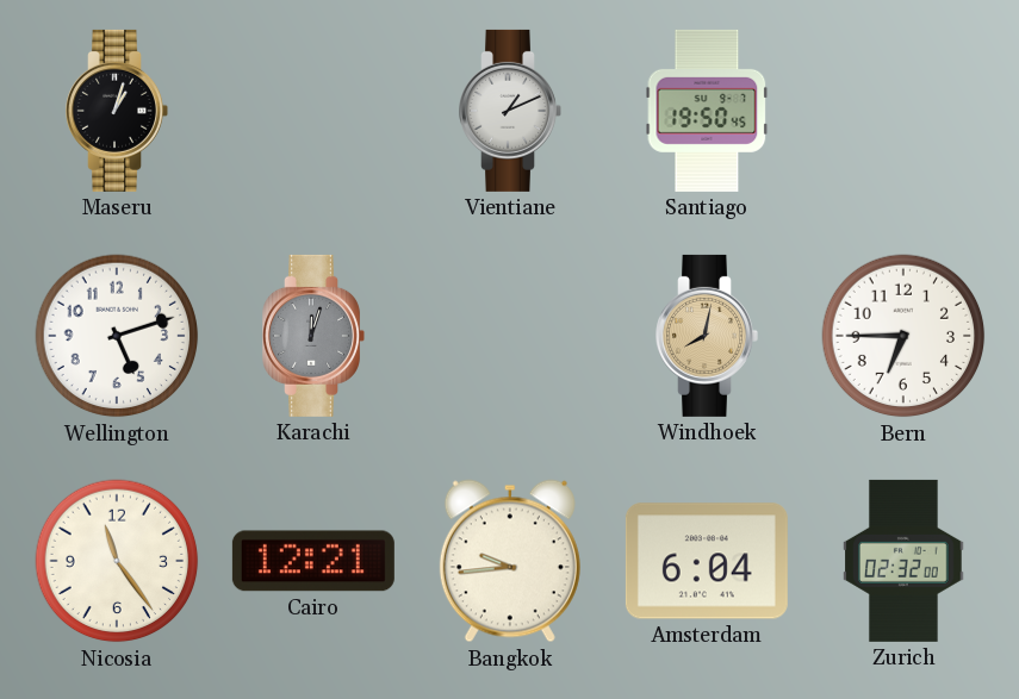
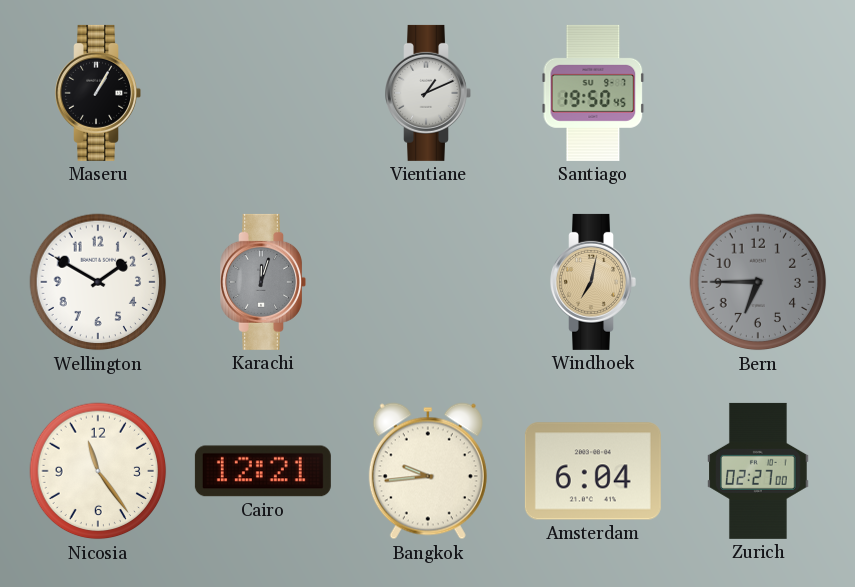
Maseru: 1:03 -> 1:05
Wellington: 5:12 -> 1:50
Windhoek: 8:02 -> 7:02
Bern dial: white -> grey
Zurich: 02:32 -> 02:27
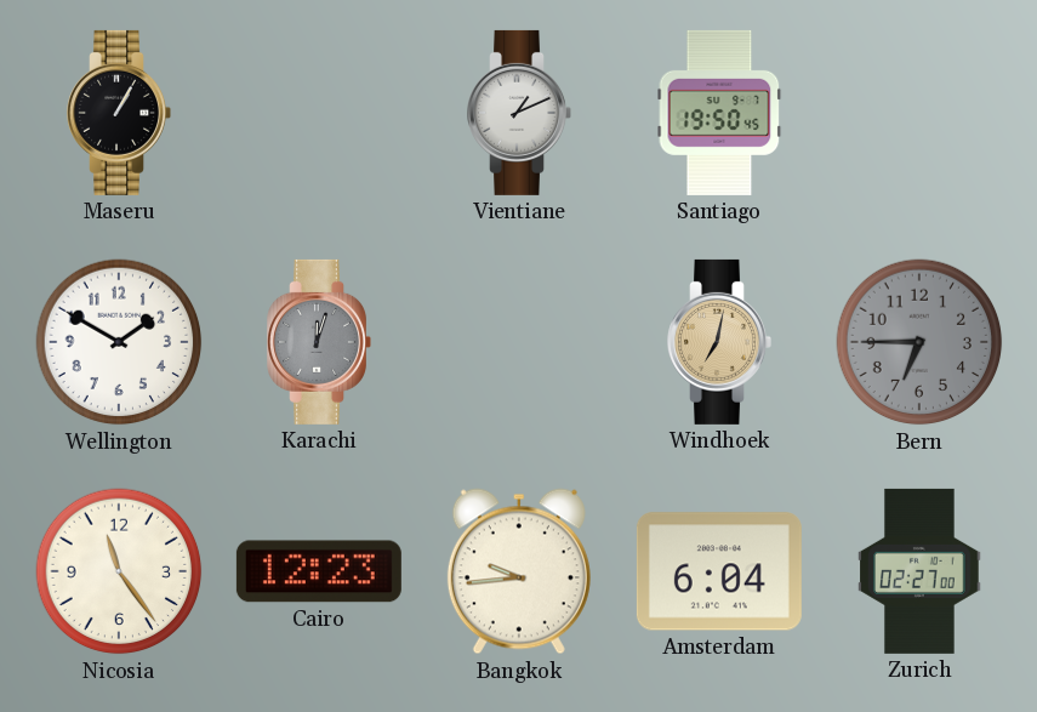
Cairo: 12:21 -> 12:23
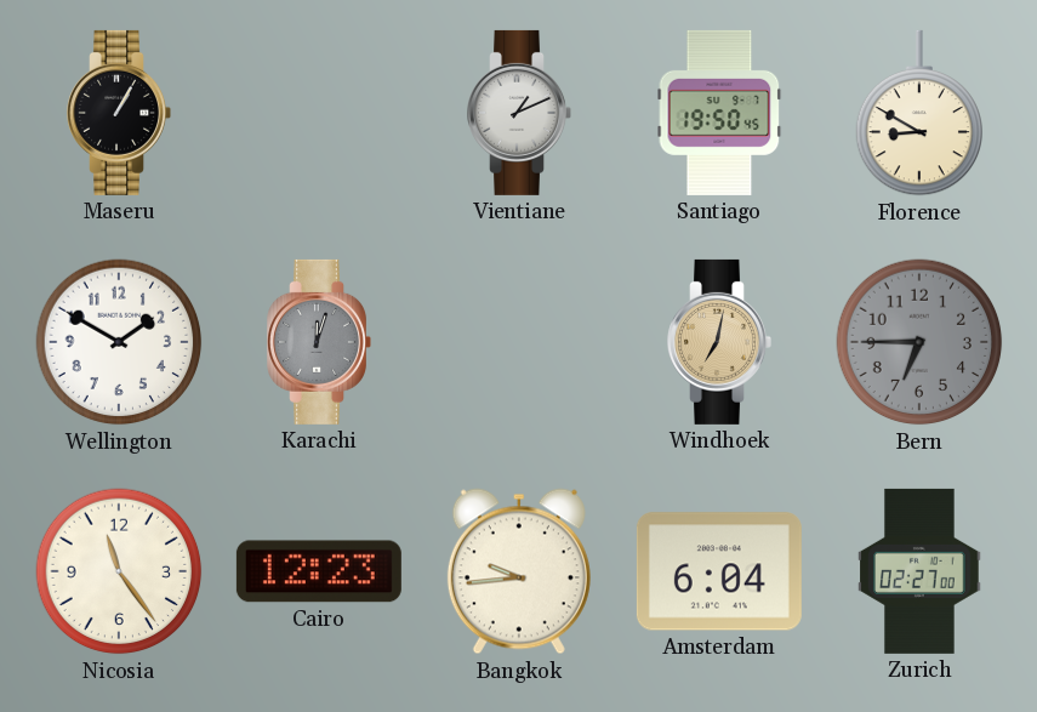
Florence: none -> 8:50
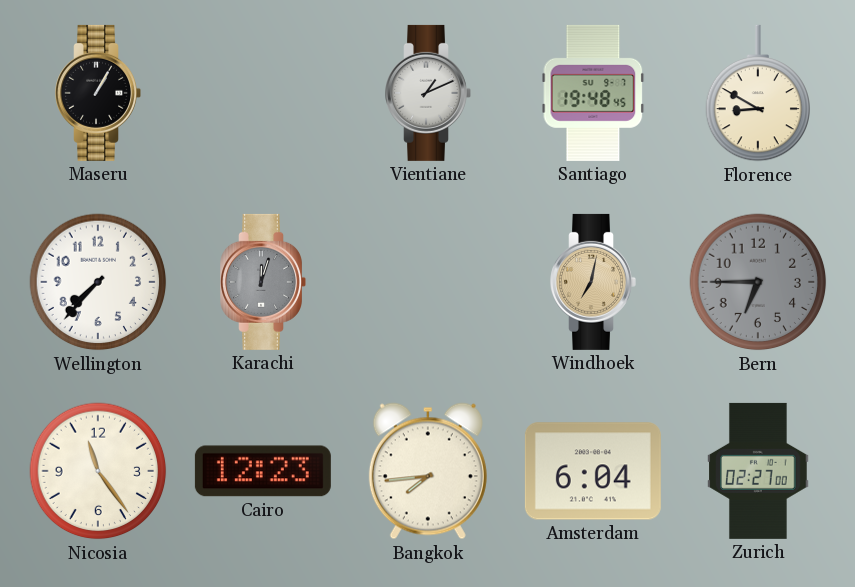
Santiago: 19:50 -> 19:48
Wellington: 1:50 -> 7:37
Bangkok: 9:44 -> 7:44
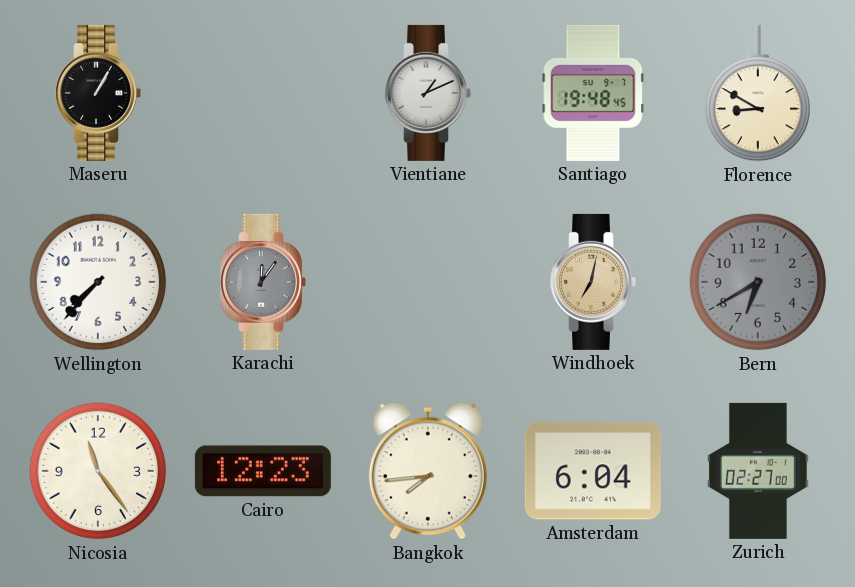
Karachi: 12:03 -> 12:06
Bern: 6:45 -> 6:40
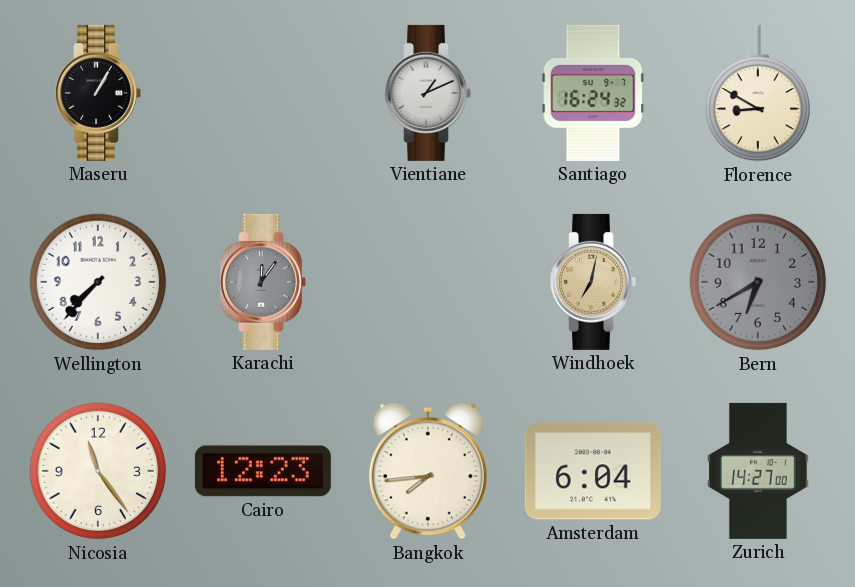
Santiago: 19:48 -> 16:24
Zurich: 02:27 -> 14:27
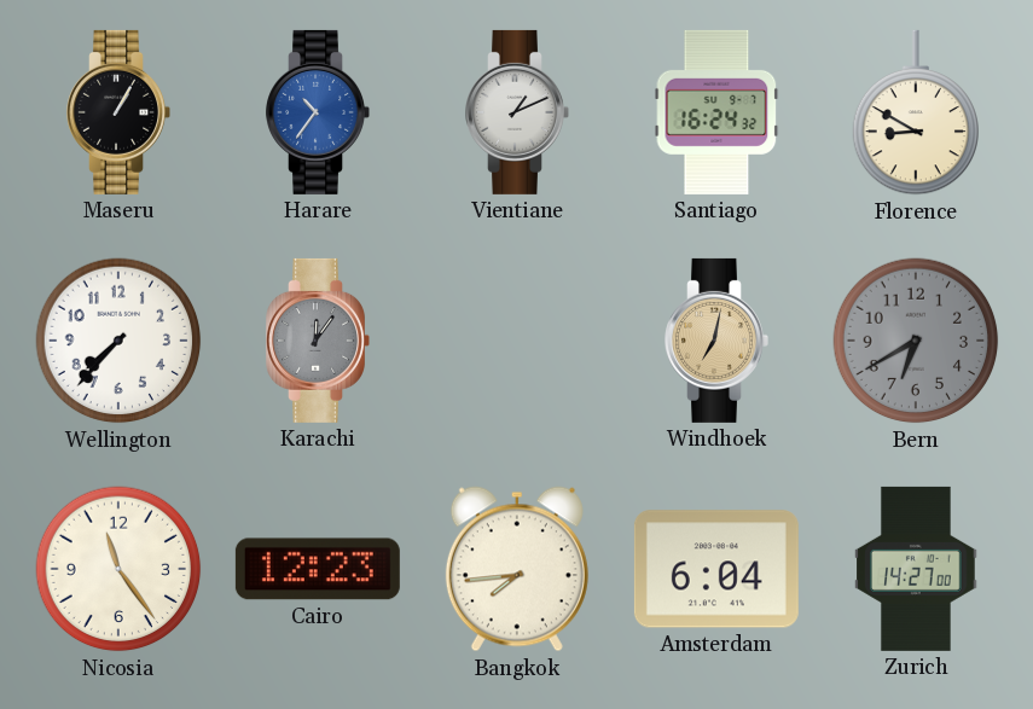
Harare: none -> 10:36
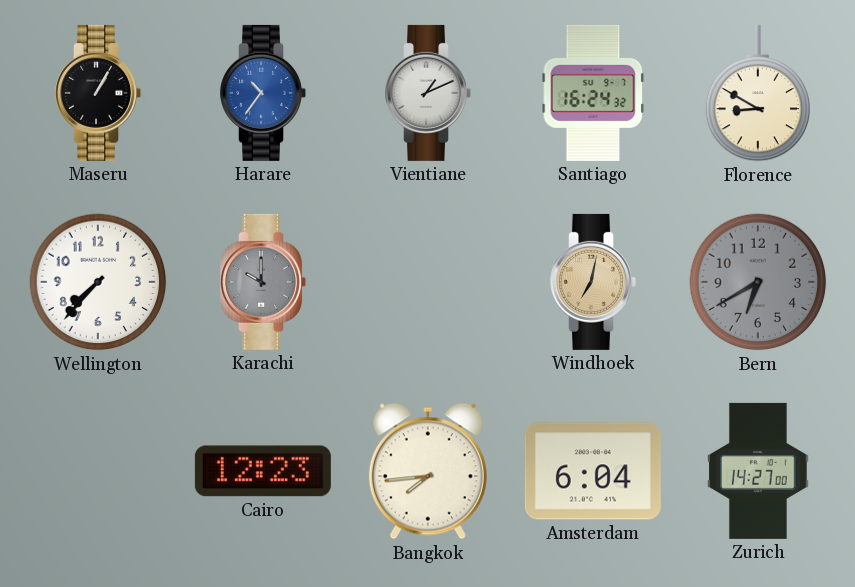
Karachi: 12:06 -> 10:00
Nicosia: 11:24 -> none
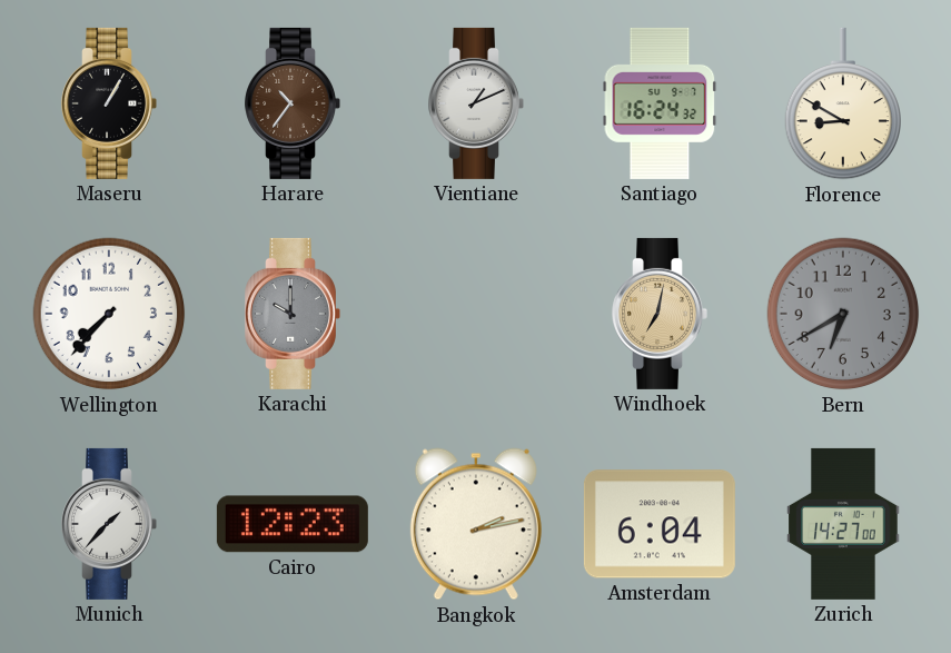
Harare dial: blue -> brown
Munich: none -> 1:37
Bangkok: 7:44 -> 2:13
